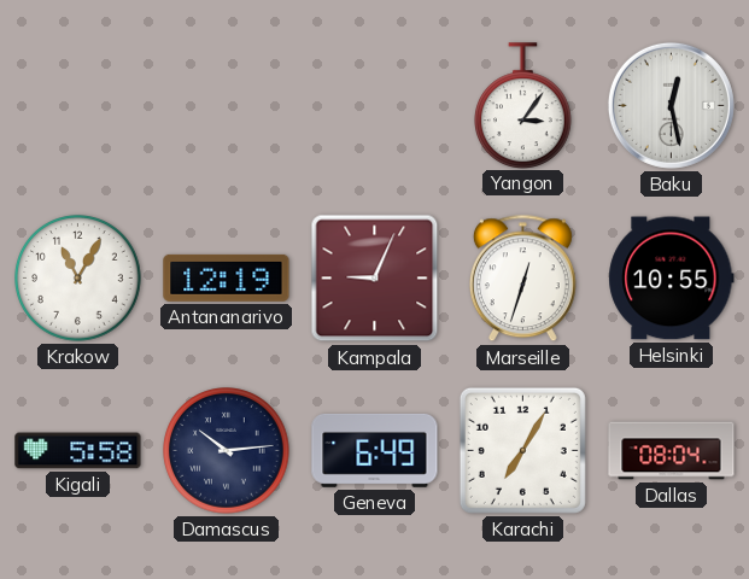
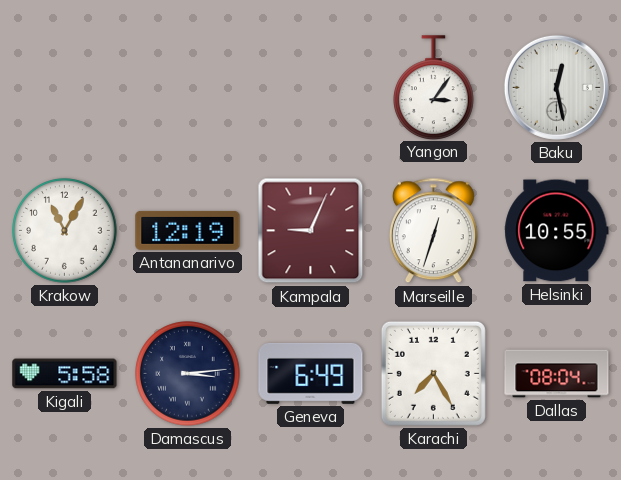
Damascus: 10:14 -> 3:14
Karachi: 7:05 -> 7:25
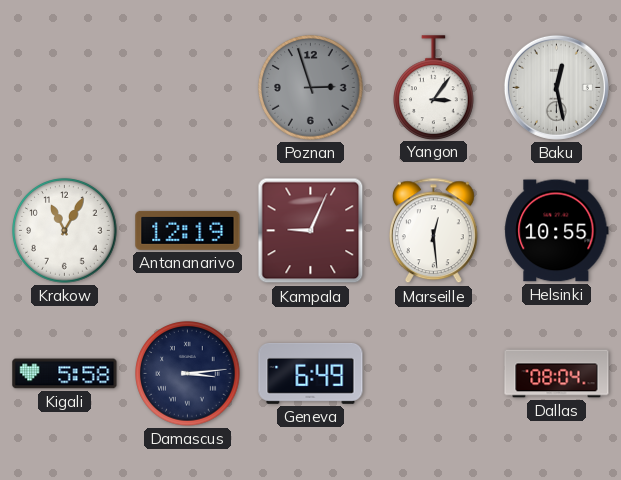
Poznan: none -> 2:57
Marseille: 12:33 -> 12:29
Karachi: 7:25 -> none
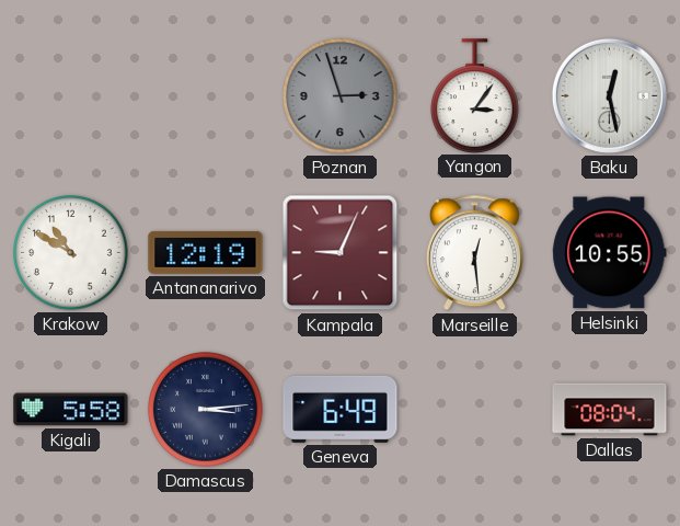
Krakow: 11:05 -> 10:50
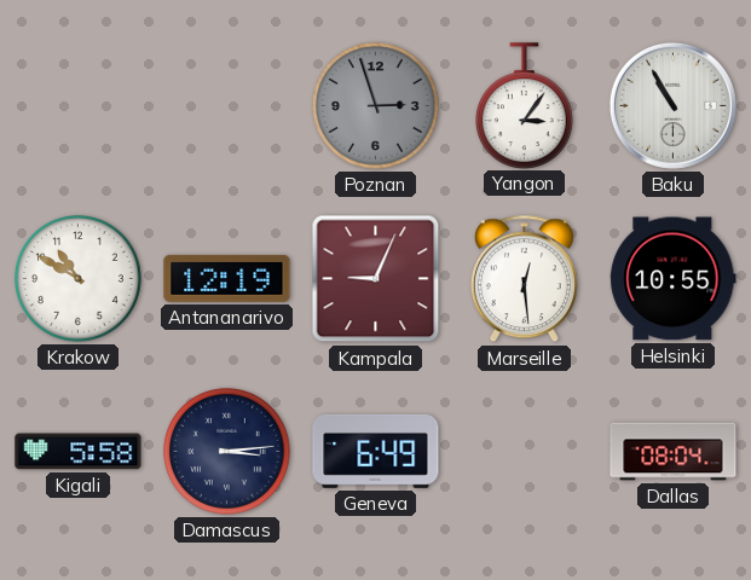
Baku: 12:28 -> 10:55
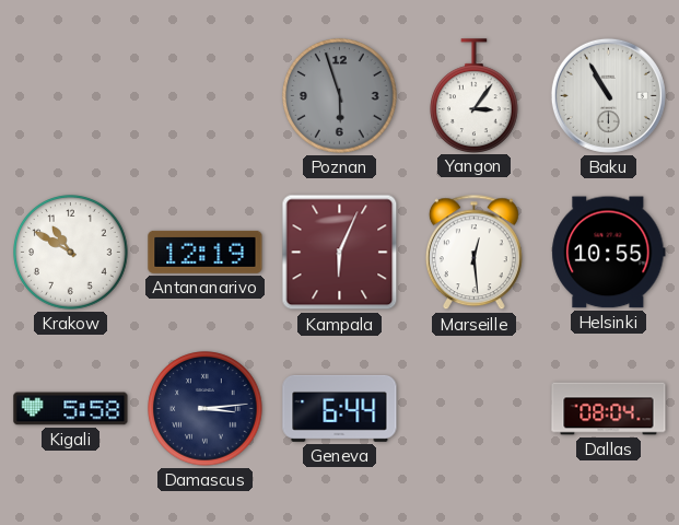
Poznan: 2:57 -> 5:57
Kampala: 9:04 -> 6:04
Geneva: 6:49 -> 6:44
